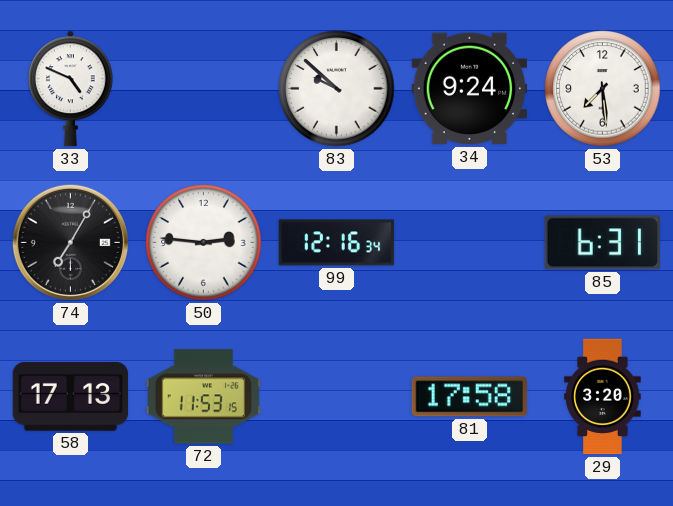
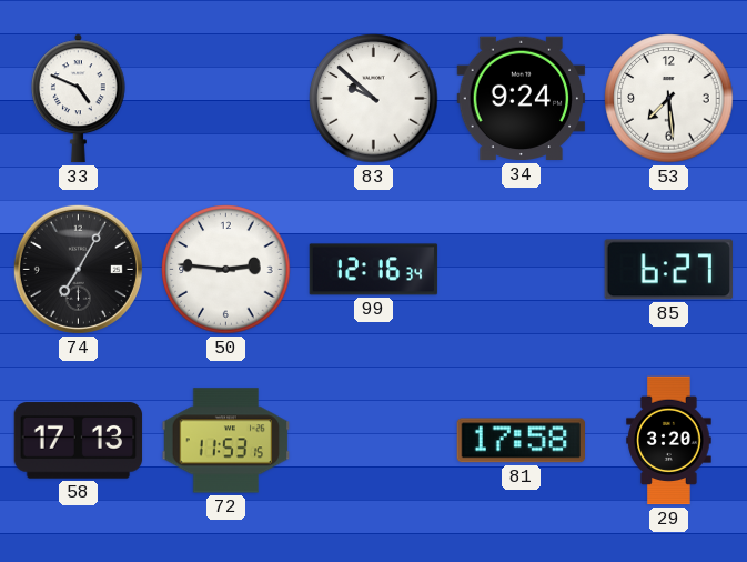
85: 6:31 -> 6:27
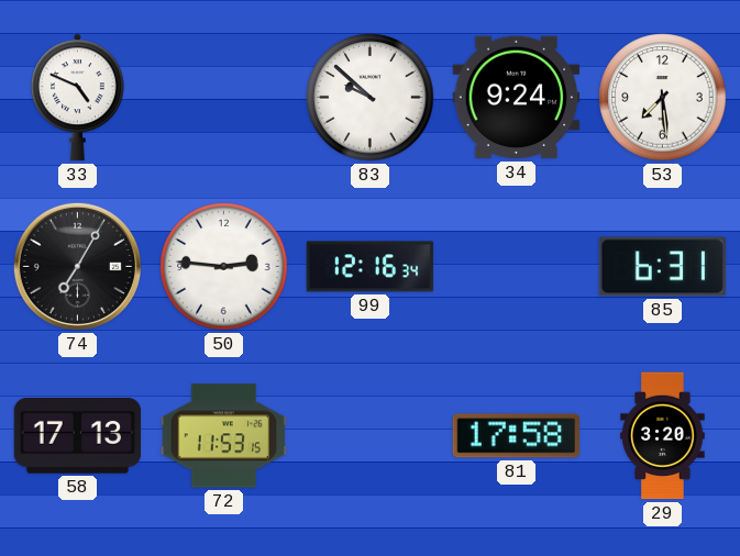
85: 6:27 -> 6:31
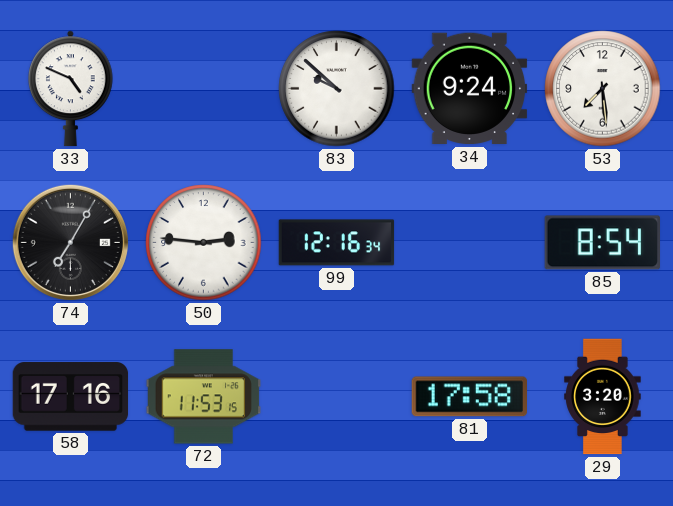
85: 6:31 -> 8:54
58: 17:13 -> 17:16
